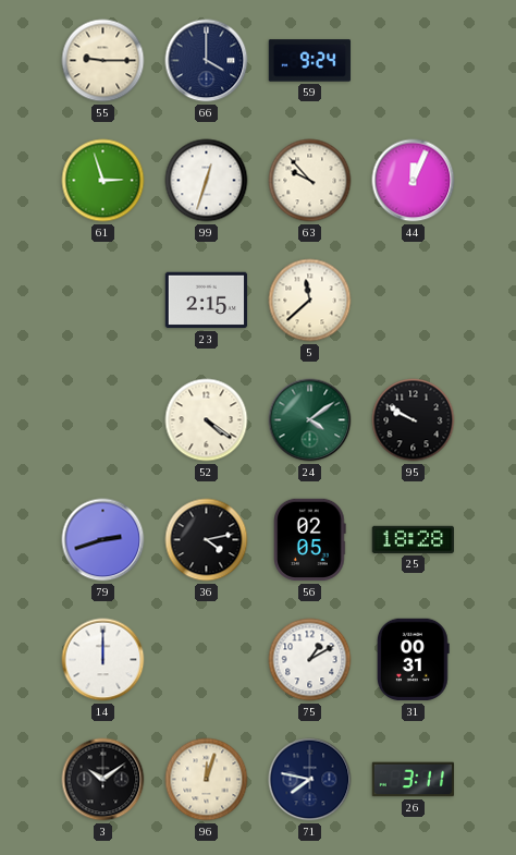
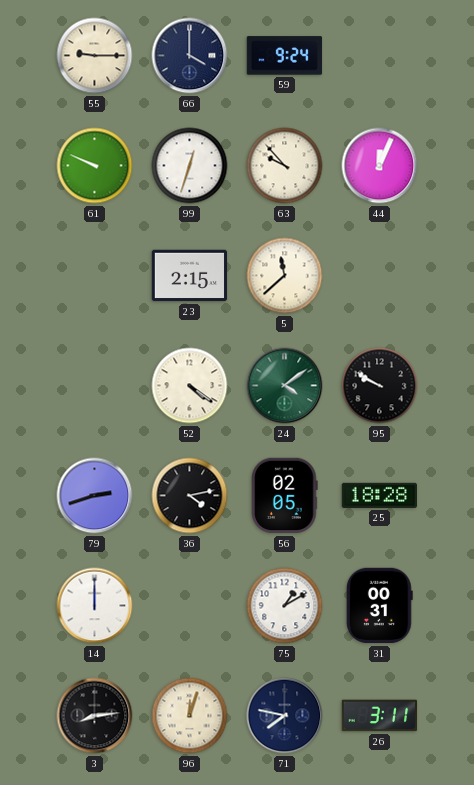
61: 2:57 -> 9:49
3: 10:09 -> 8:14
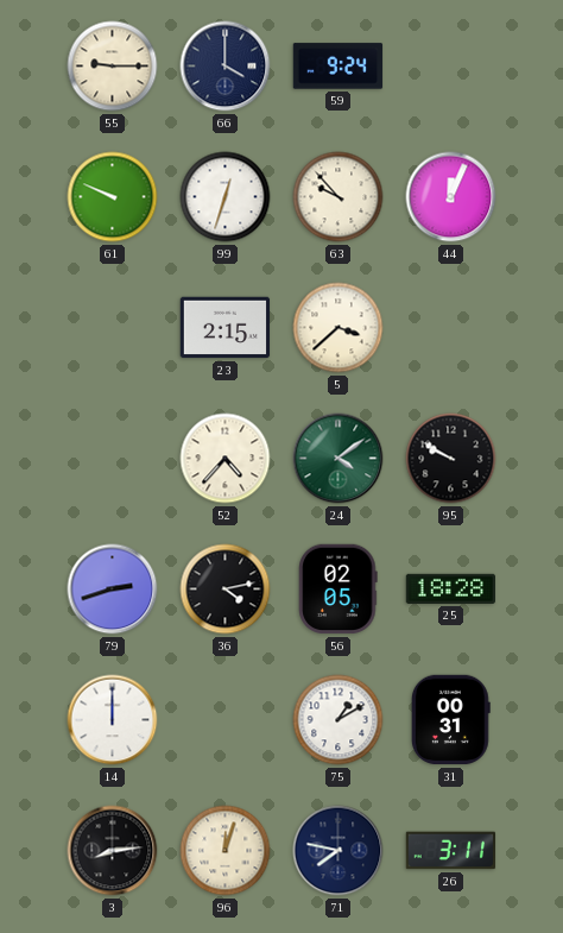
5: 11:38 -> 3:38
52: 4:21 -> 4:37
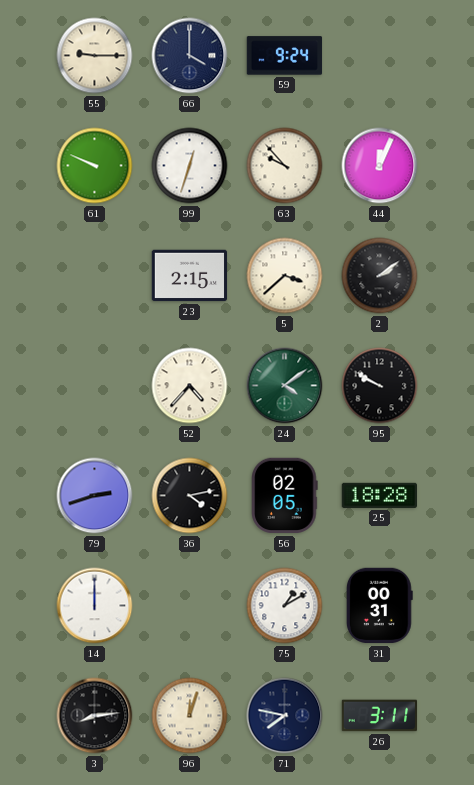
2: none -> 2:09
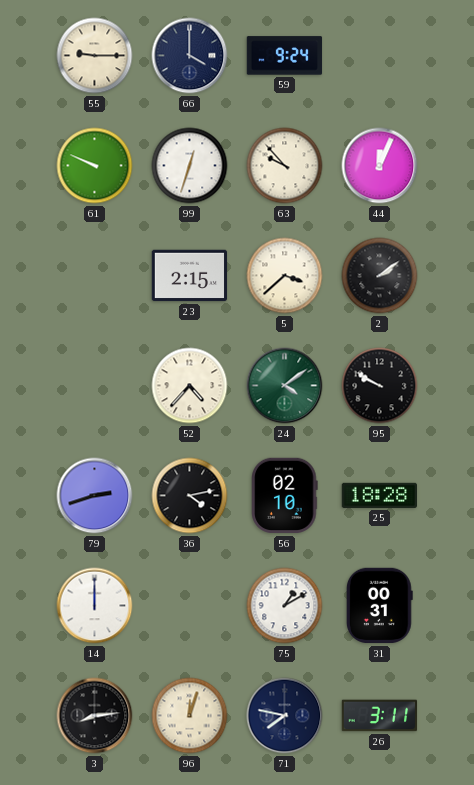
56: 02:05 -> 02:10
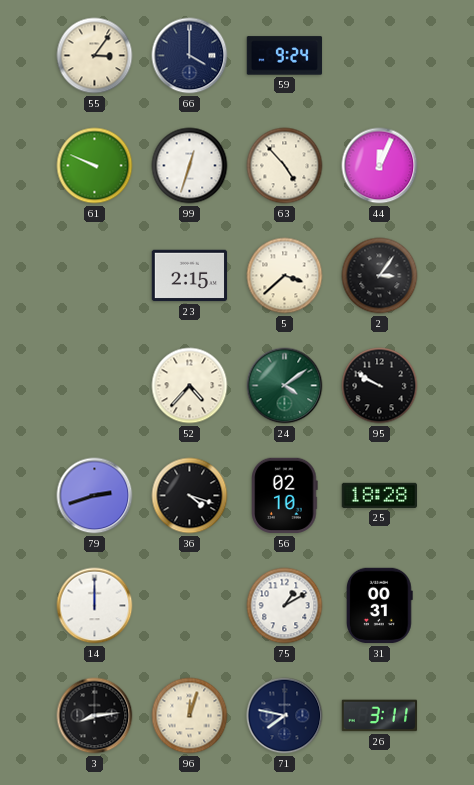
55: 9:15 -> 3:06
63: 9:53 -> 4:53
2: 2:09 -> 3:06
36: 4:13 -> 4:18
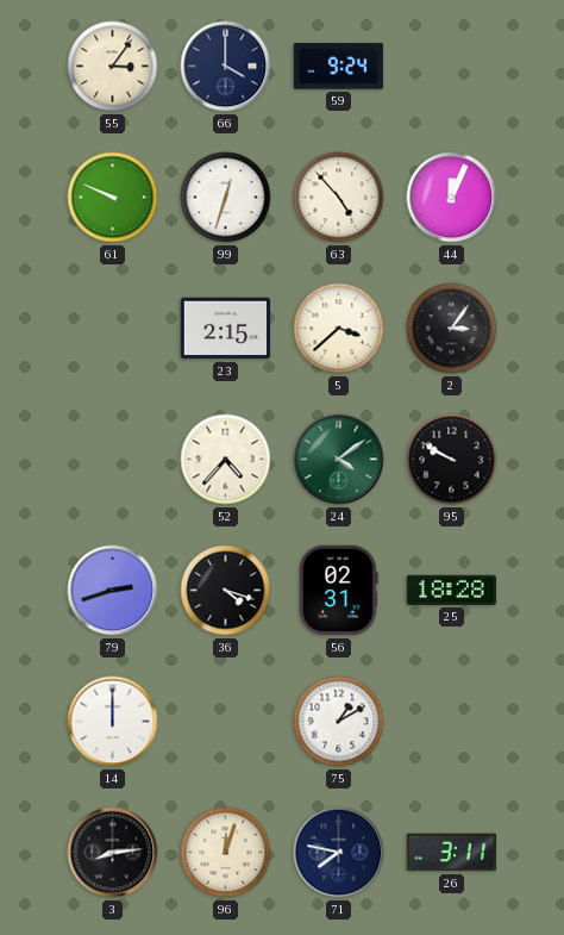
56: 02:10 -> 02:31
31: 00:31 -> none
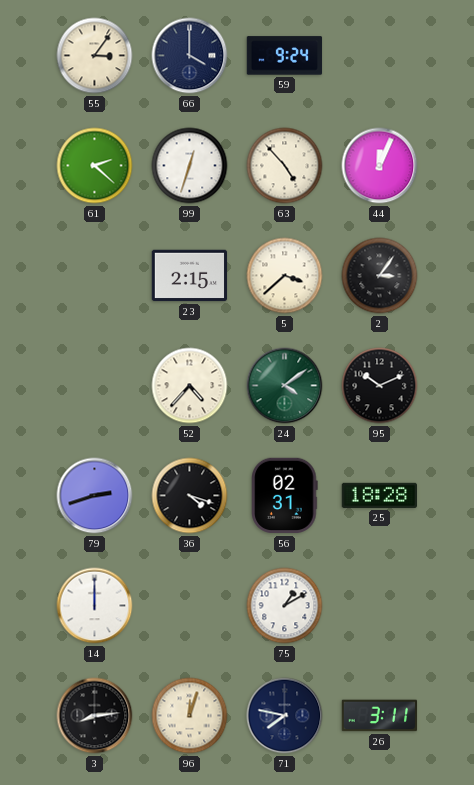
61: 9:49 -> 2:22
95: 9:50 -> 10:11
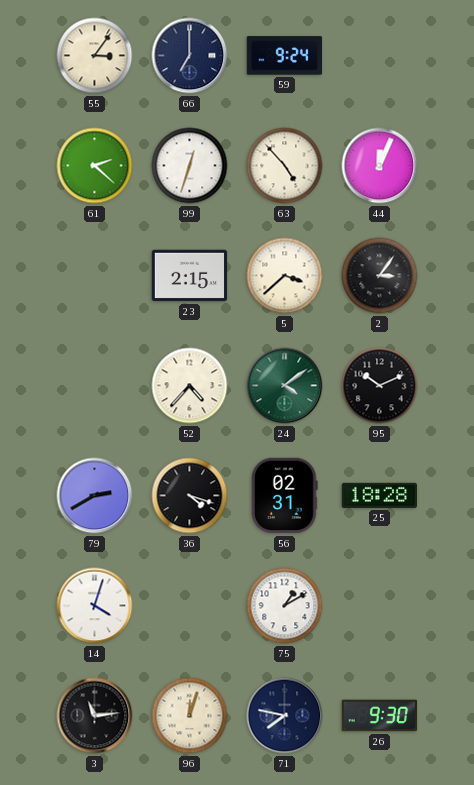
66: 4:00 -> 7:00
79: 2:42 -> 2:40
14: 12:00 -> 4:03
3: 8:14 -> 11:14
26: 3:11 -> 9:30
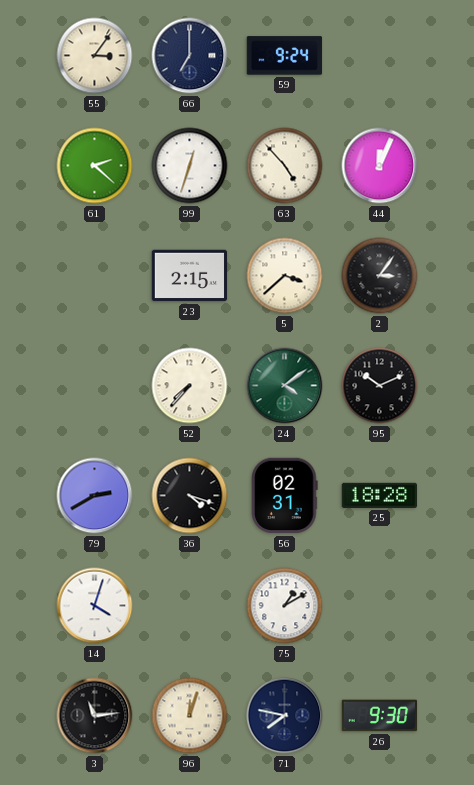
52: 4:37 -> 7:37
